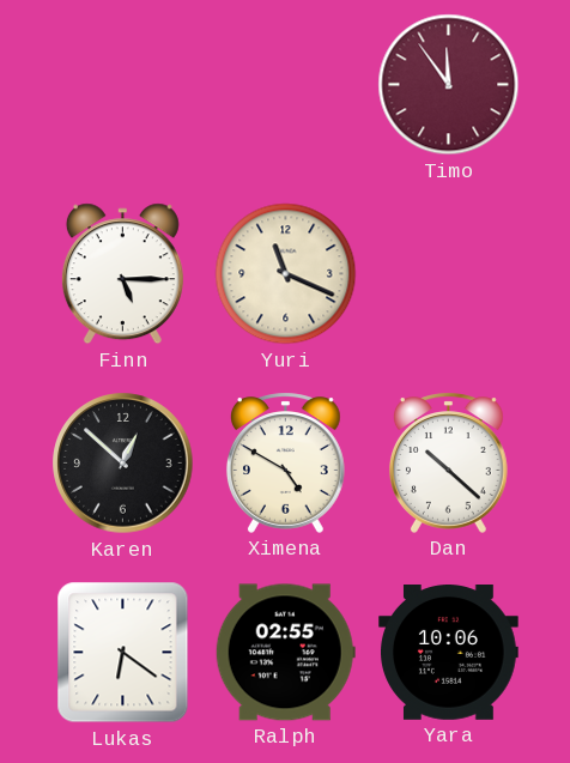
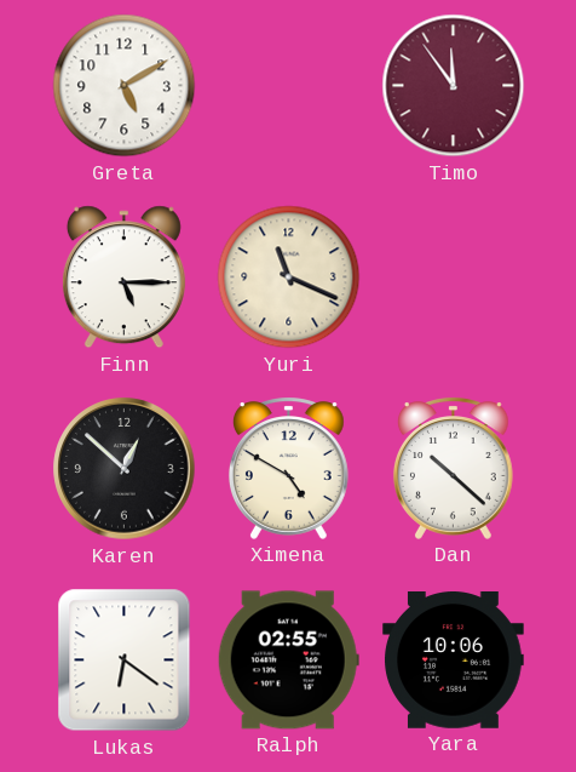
Greta: none -> 5:10
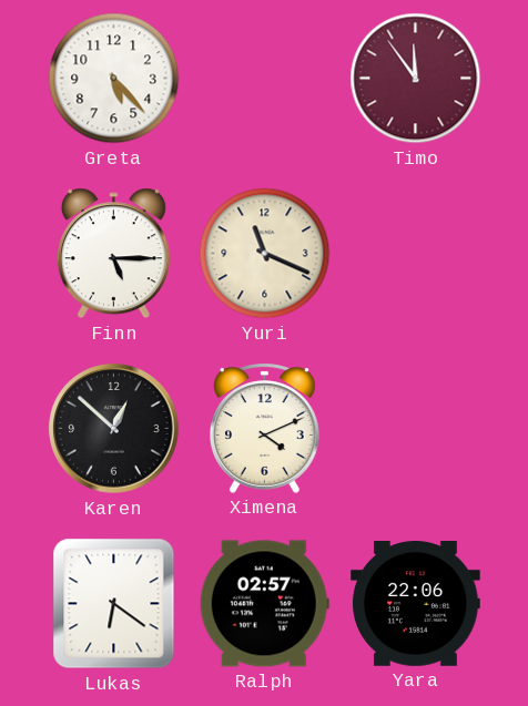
Greta: 5:10 -> 5:23
Ximena: 4:50 -> 4:11
Dan: 10:22 -> none
Ralph: 02:55 -> 02:57
Yara: 10:06 -> 22:06
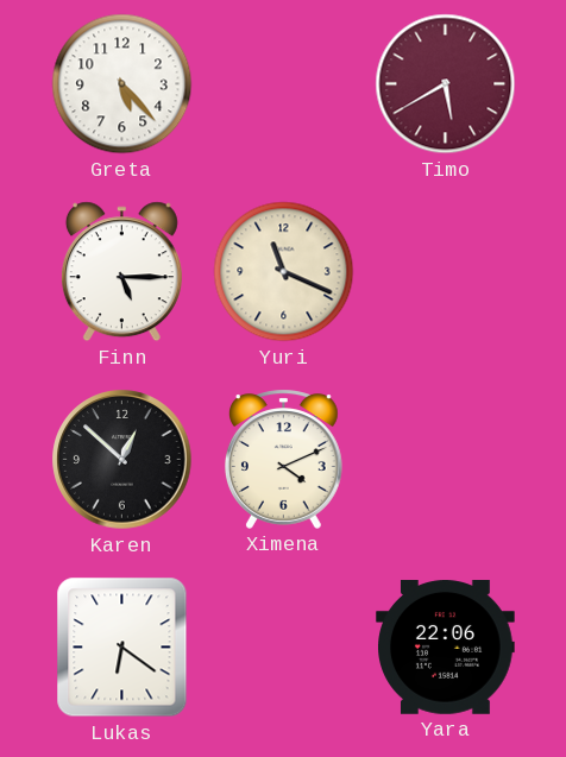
Timo: 11:54 -> 5:40
Ralph: 02:57 -> none
